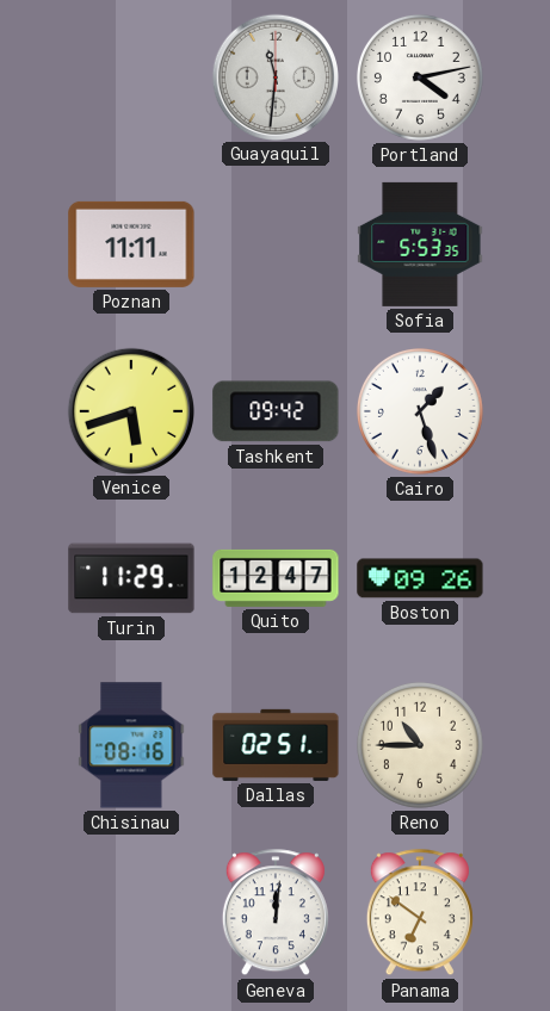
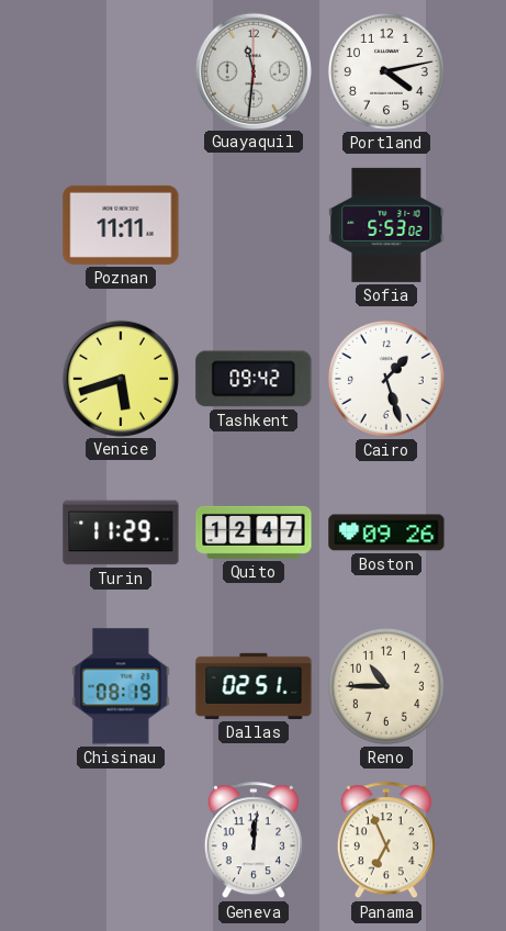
Sofia: 5:53:35 -> 5:53:02
Chisinau: 08:16 -> 08:19
Panama: 6:51 -> 6:56
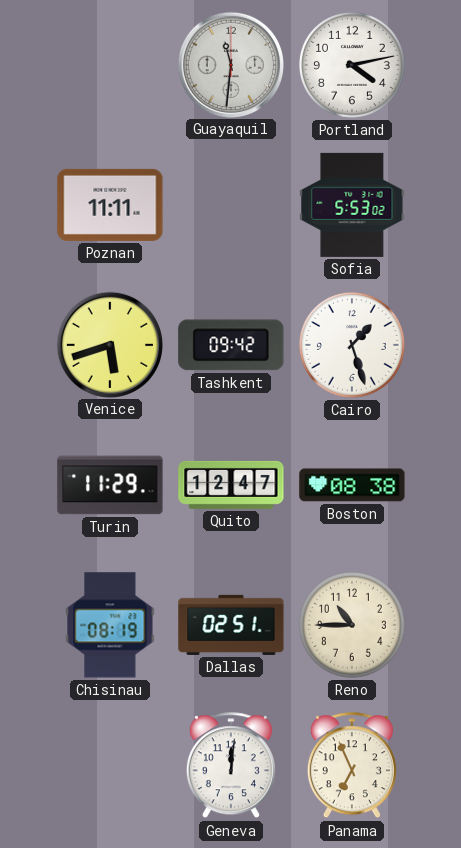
Boston: 09:26 -> 08:38
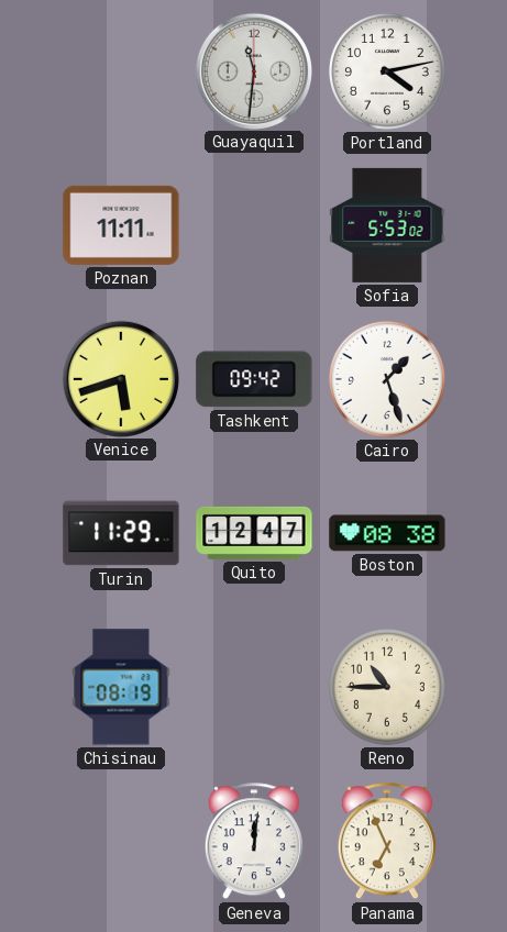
Dallas: 02:51 -> none
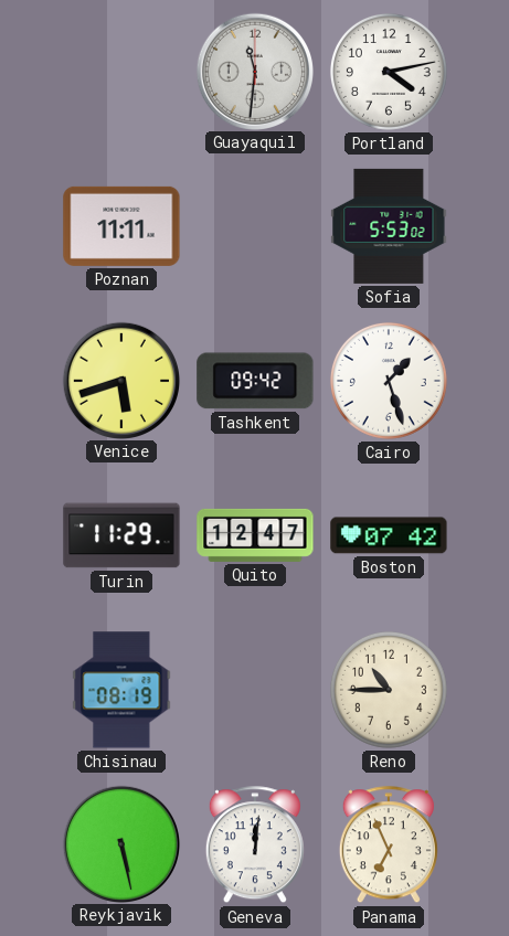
Boston: 08:38 -> 07:42
Reykjavik: none -> 5:28
